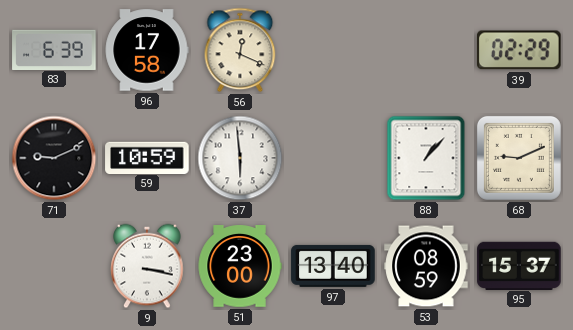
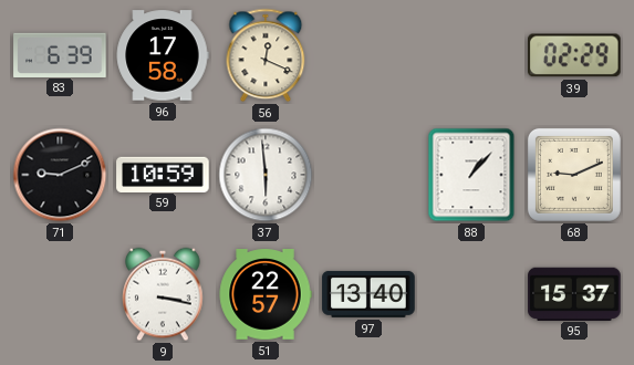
51: 23:00 -> 22:57
53: 08:59 -> none
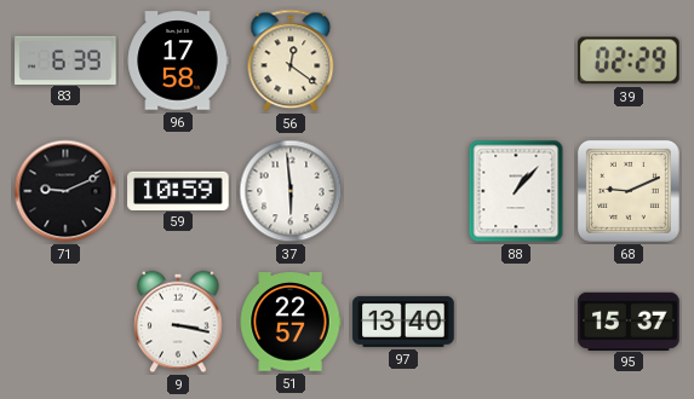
56: 12:19 -> 12:21
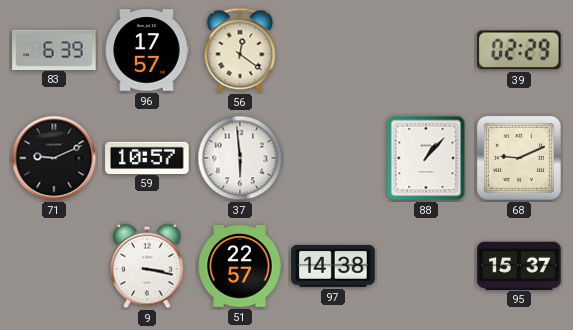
96: 17:58 -> 17:57
59: 10:59 -> 10:57
97: 13:40 -> 14:38
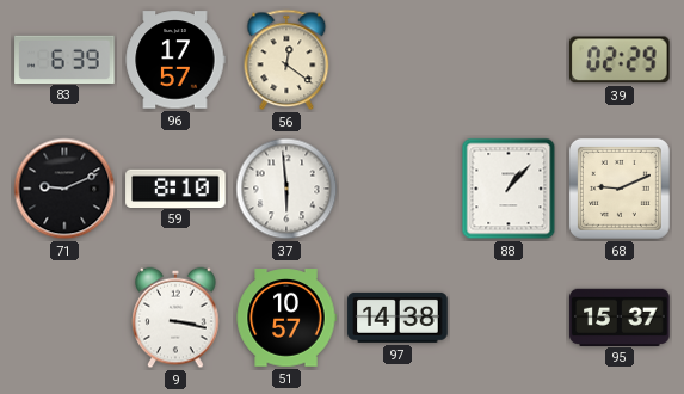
59: 10:57 -> 8:10
51: 22:57 -> 10:57
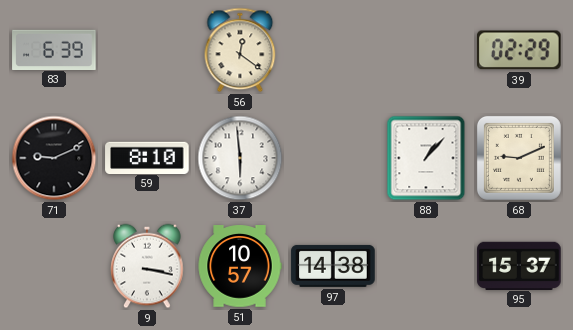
96: 17:57 -> none
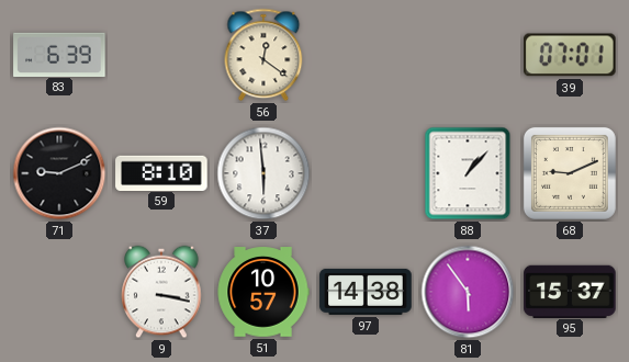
39: 02:29 -> 07:01
81: none -> 5:54
